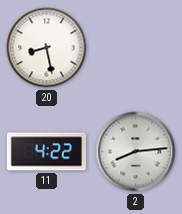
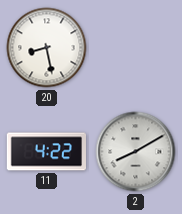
2: 8:14 -> 8:10
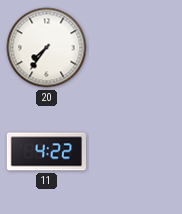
20: 8:28 -> 7:36
2: 8:10 -> none
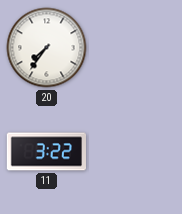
11: 4:22 -> 3:22
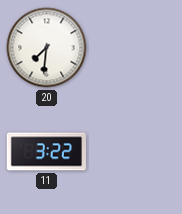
20: 7:36 -> 7:31
